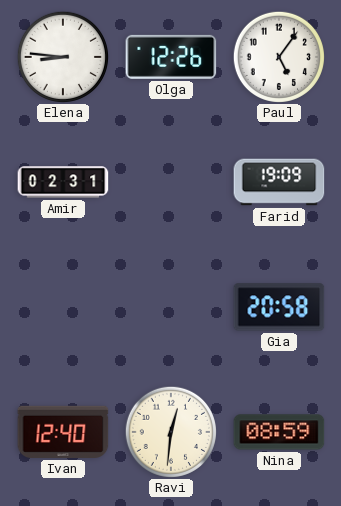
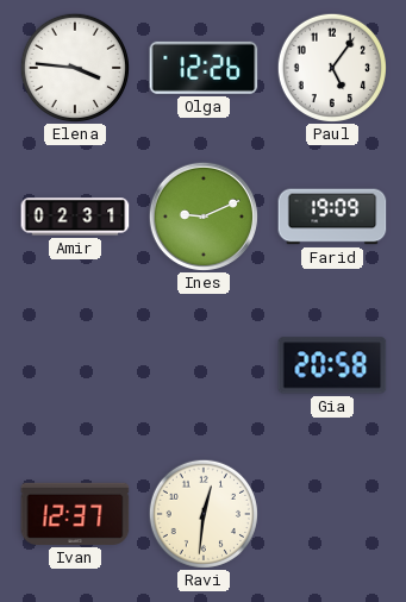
Elena: 8:46 -> 3:46
Ines: none -> 9:11
Ivan: 12:40 -> 12:37
Nina: 08:59 -> none
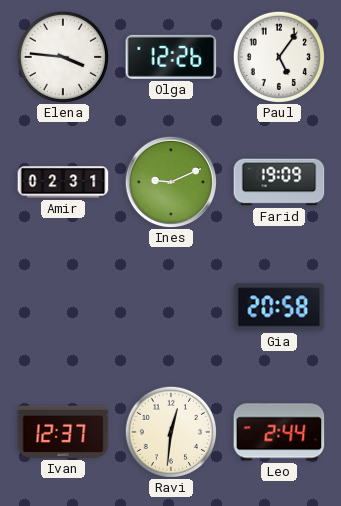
Leo: none -> 2:44
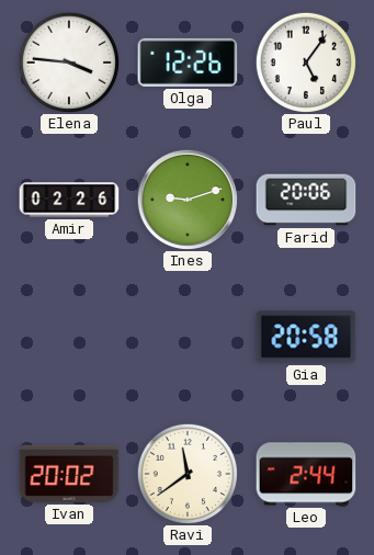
Amir: 02:31 -> 02:26
Ines: 9:11 -> 9:12
Farid: 19:09 -> 20:06
Ivan: 12:37 -> 20:02
Ravi: 12:31 -> 11:39
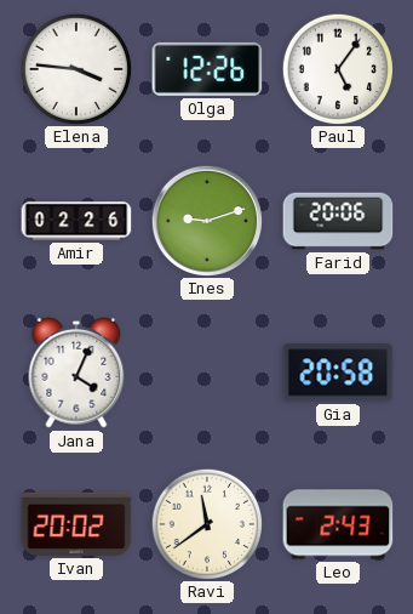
Jana: none -> 4:04
Leo: 2:44 -> 2:43
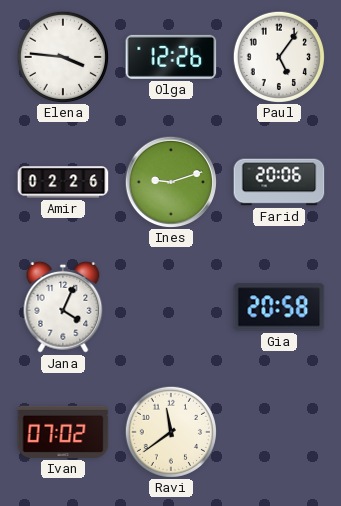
Ivan: 20:02 -> 07:02
Leo: 2:43 -> none
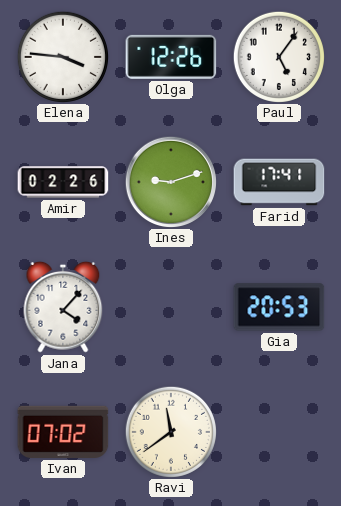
Farid: 20:06 -> 17:41
Jana: 4:04 -> 4:07
Gia: 20:58 -> 20:53
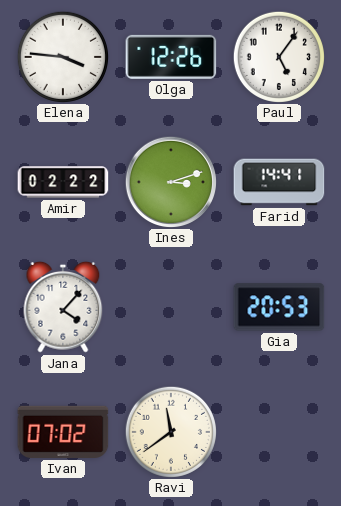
Amir: 02:26 -> 02:22
Ines: 9:12 -> 3:12
Farid: 17:41 -> 14:41
